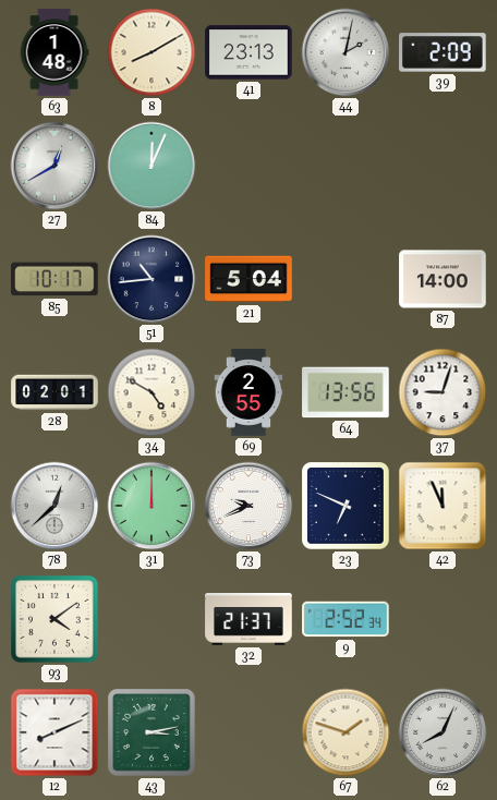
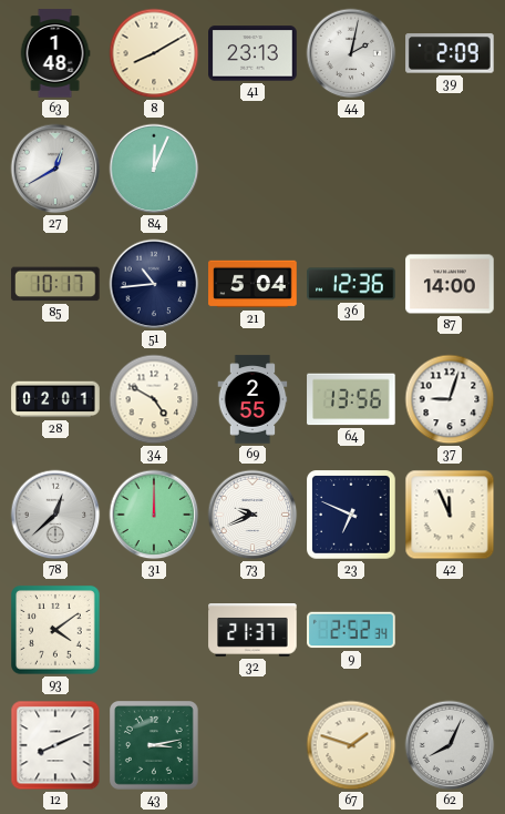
36: none -> 12:36
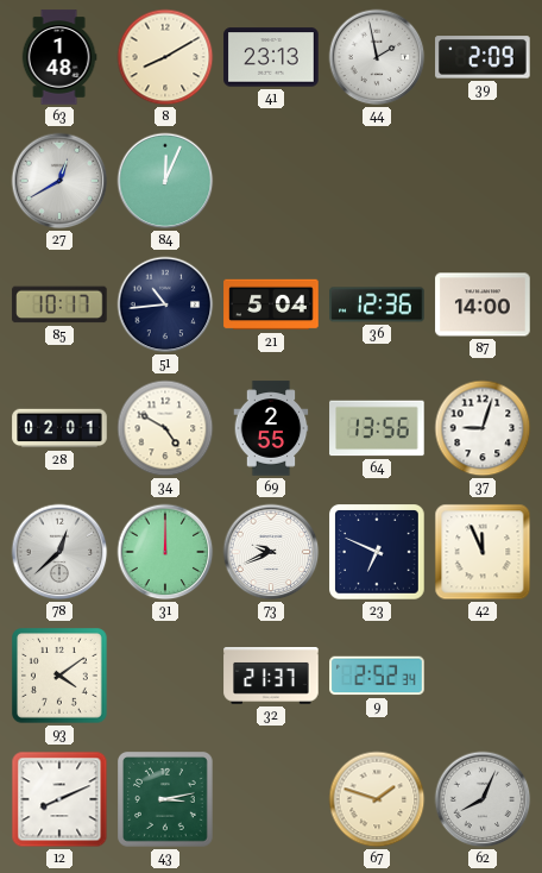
44: 2:02 -> 1:58
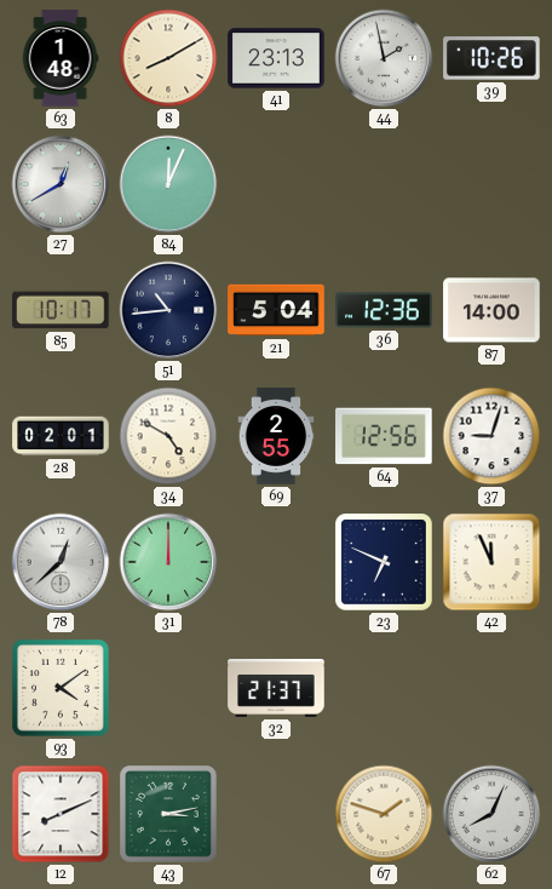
39: 2:09 -> 10:26
64: 13:56 -> 12:56
73: 9:41 -> none
9: 2:52 -> none
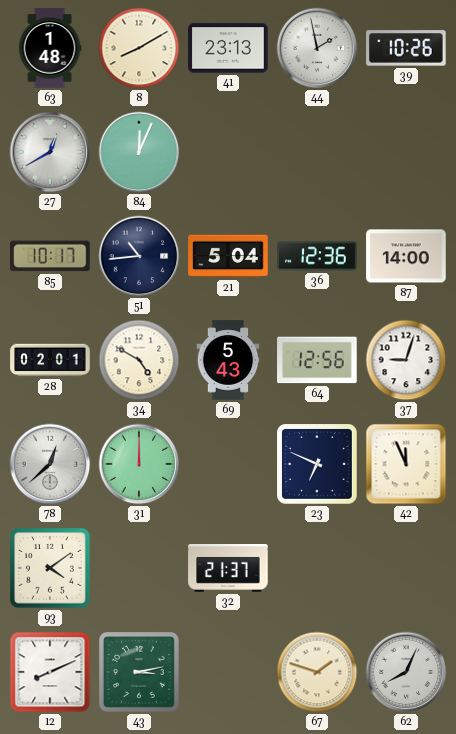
69: 2:55 -> 5:43
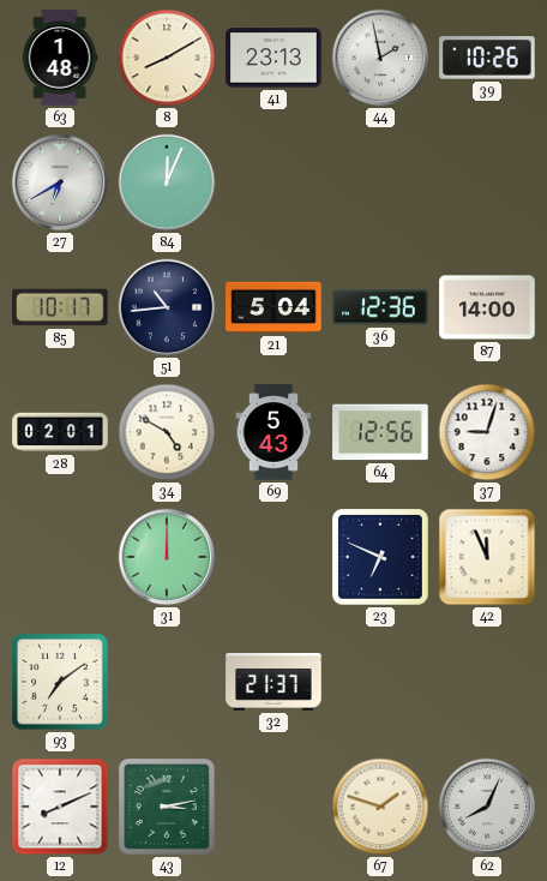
27: 12:40 -> 6:40
78: 12:38 -> none
93: 4:09 -> 7:09
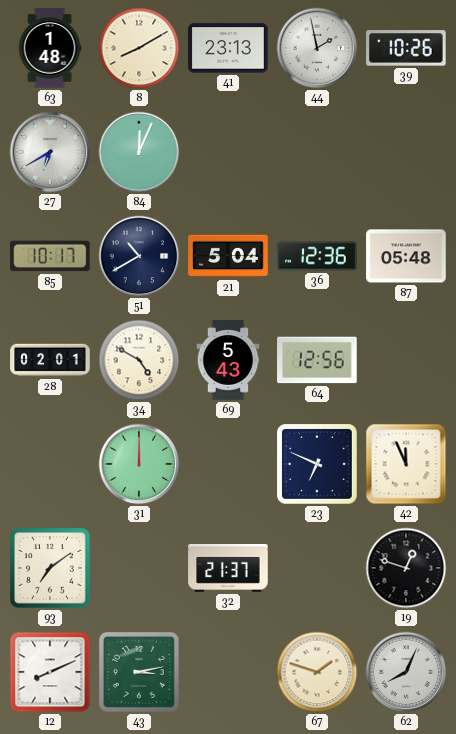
51: 10:44 -> 10:40
87: 14:00 -> 05:48
37: 9:03 -> none
19: none -> 12:48
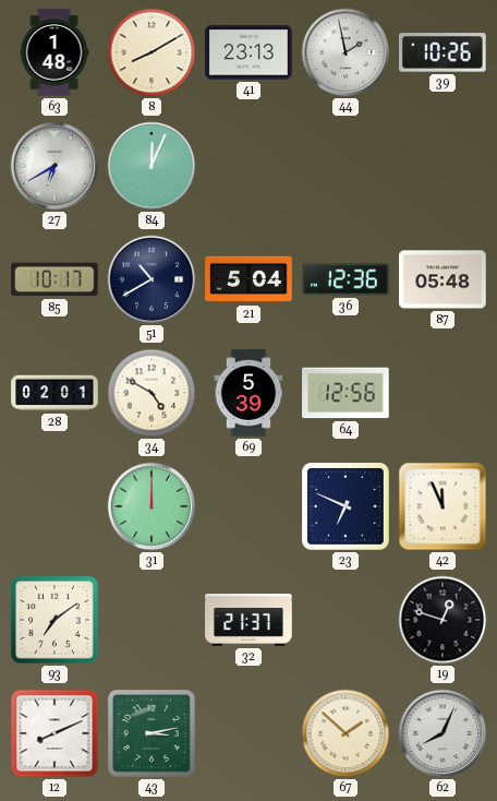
69: 5:43 -> 5:39
67: 1:48 -> 1:52
